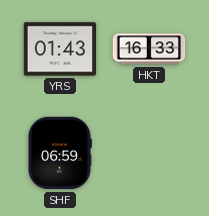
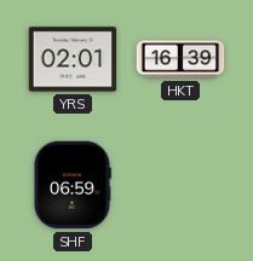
YRS: 01:43 -> 02:01
HKT: 16:33 -> 16:39
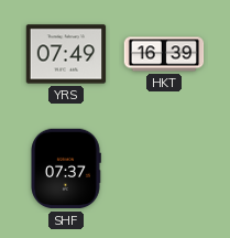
YRS: 02:01 -> 07:49
SHF: 06:59 -> 07:37
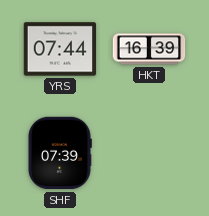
YRS: 07:49 -> 07:44
SHF: 07:37 -> 07:39
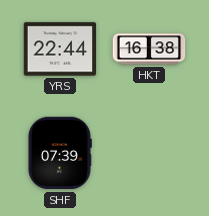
YRS: 07:44 -> 22:44
HKT: 16:39 -> 16:38
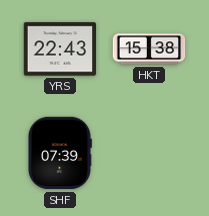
YRS: 22:44 -> 22:43
HKT: 16:38 -> 15:38
